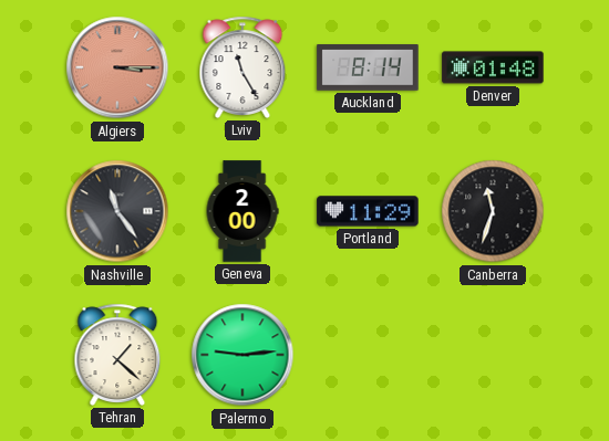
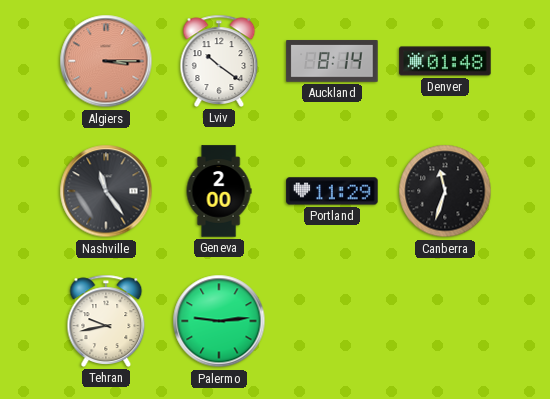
Lviv: 11:25 -> 10:21
Tehran: 1:22 -> 9:43
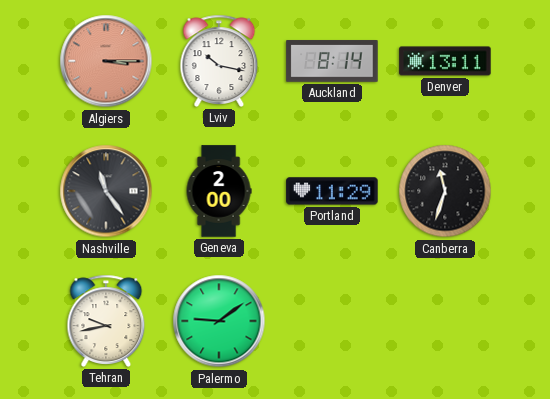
Lviv: 10:21 -> 10:17
Denver: 01:48 -> 13:11
Palermo: 9:14 -> 9:09
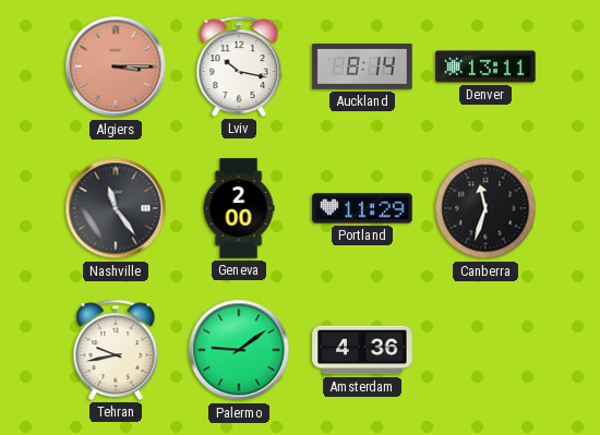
Amsterdam: none -> 4:36
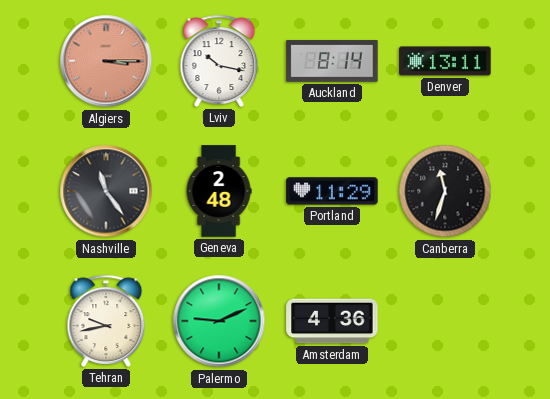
Geneva: 2:00 -> 2:48
Palermo: 9:09 -> 9:11
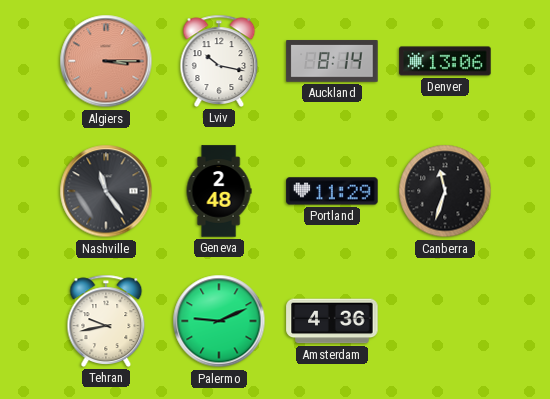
Denver: 13:11 -> 13:06
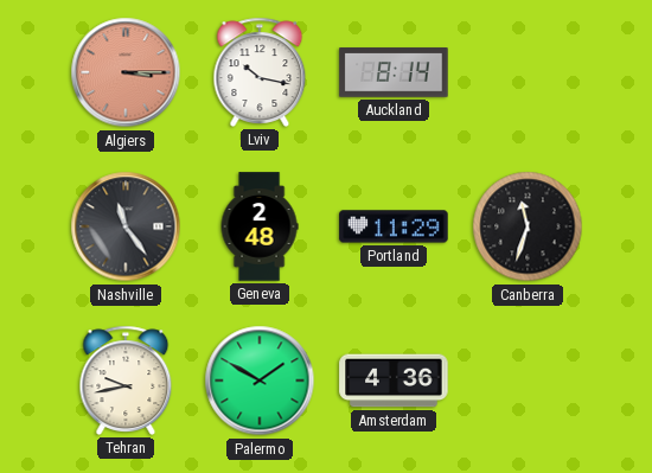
Denver: 13:06 -> none
Palermo: 9:11 -> 1:50
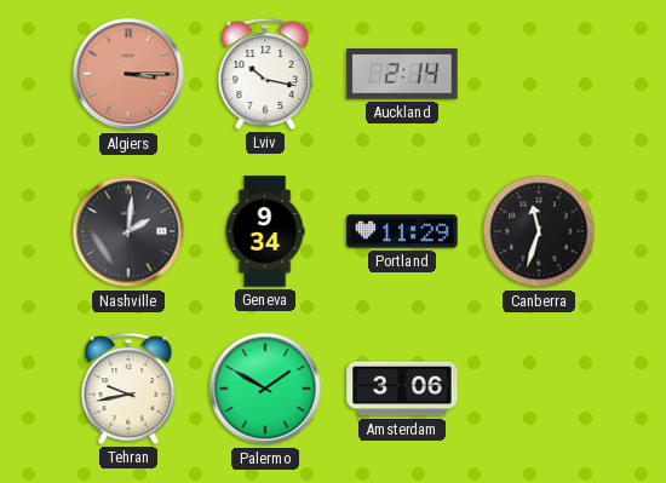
Auckland: 8:14 -> 2:14
Nashville: 11:24 -> 2:01
Geneva: 2:48 -> 9:34
Amsterdam: 4:36 -> 3:06
